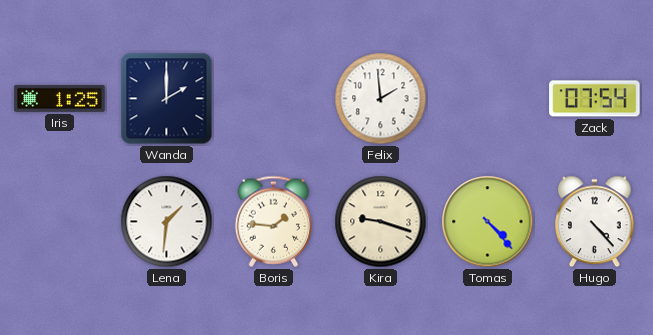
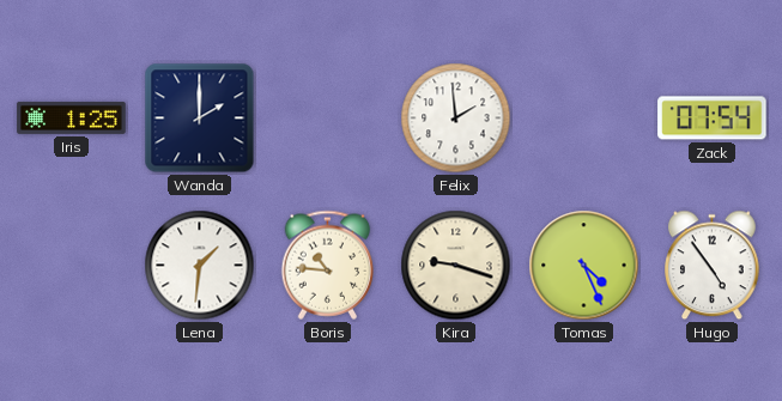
Boris: 1:46 -> 10:46
Tomas: 4:23 -> 4:26
Hugo: 4:23 -> 4:54
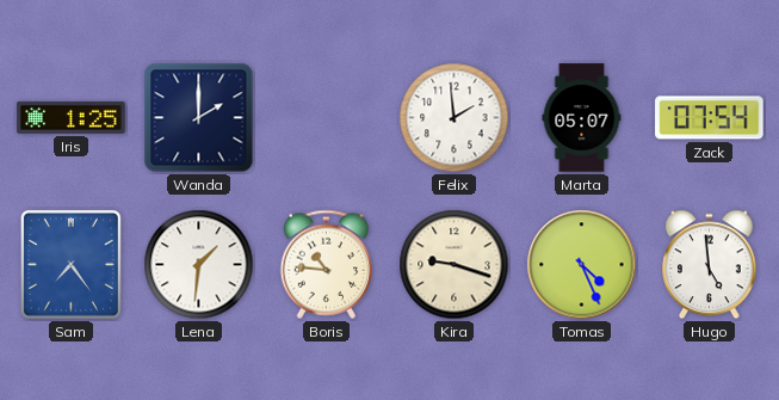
Marta: none -> 05:07
Sam: none -> 7:24
Hugo: 4:54 -> 4:59
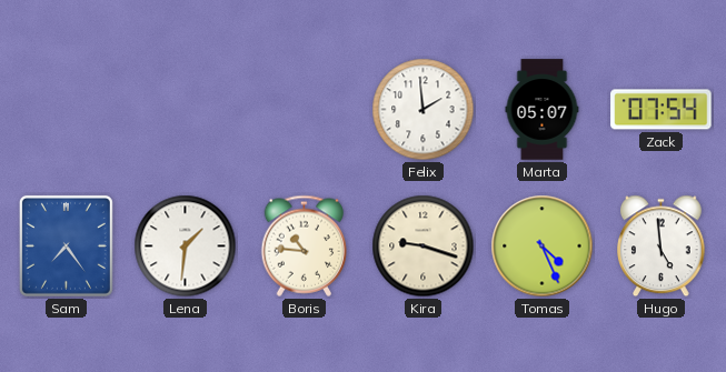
Iris: 1:25 -> none
Wanda: 2:00 -> none
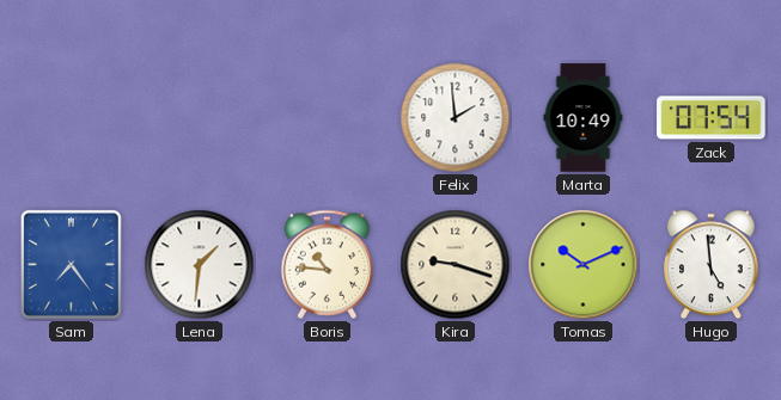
Marta: 05:07 -> 10:49
Tomas: 4:26 -> 10:11
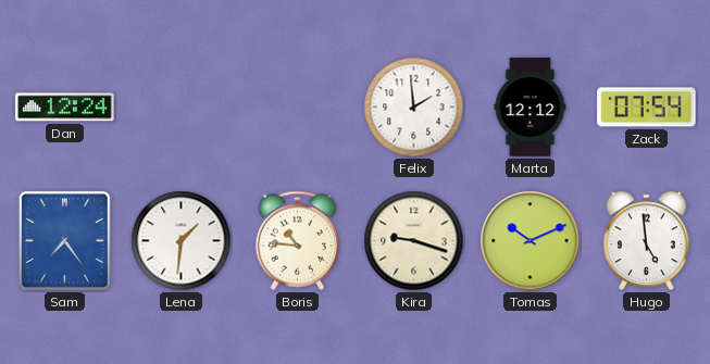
Dan: none -> 12:24
Marta: 10:49 -> 12:12
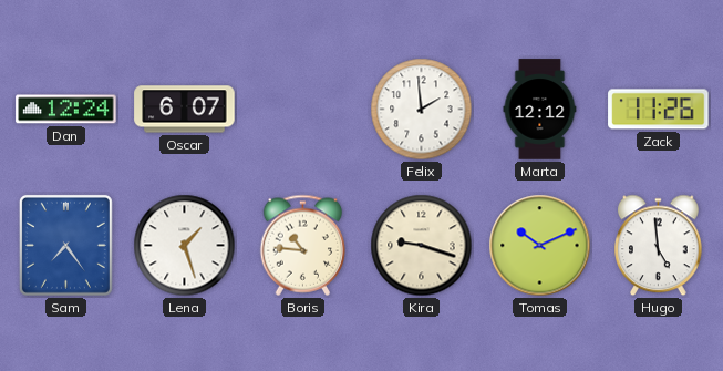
Oscar: none -> 6:07
Zack: 07:54 -> 11:26
Lena: 1:31 -> 1:27
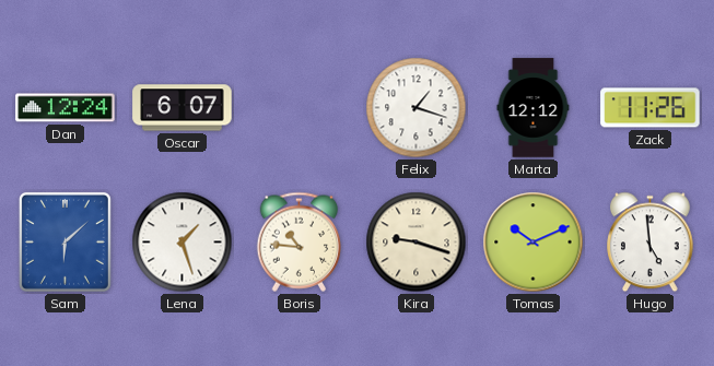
Felix: 1:59 -> 1:18
Sam: 7:24 -> 6:08
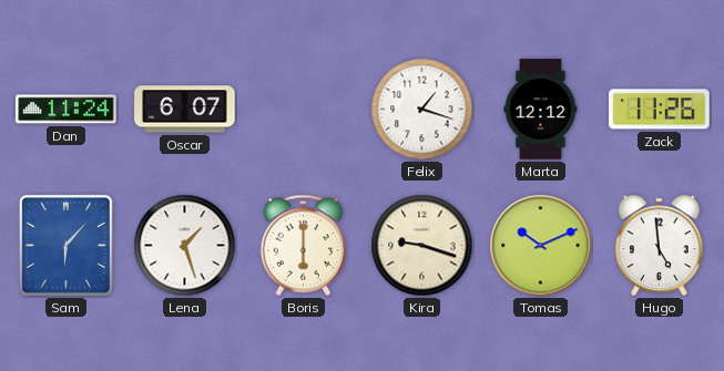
Dan: 12:24 -> 11:24
Sam: 6:08 -> 6:07
Boris: 10:46 -> 6:00
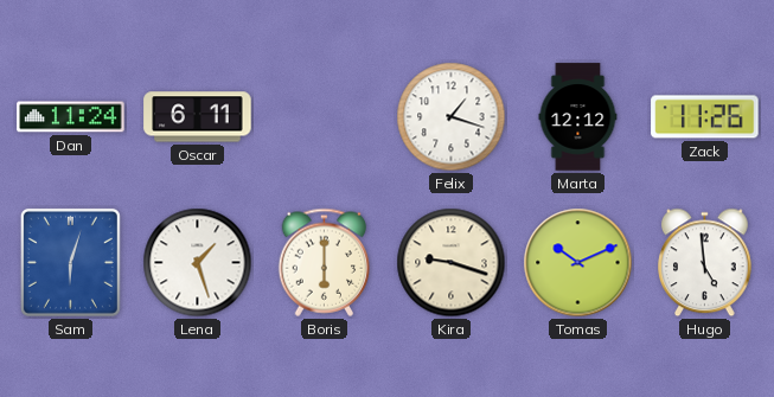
Oscar: 6:07 -> 6:11
Sam: 6:07 -> 6:03
